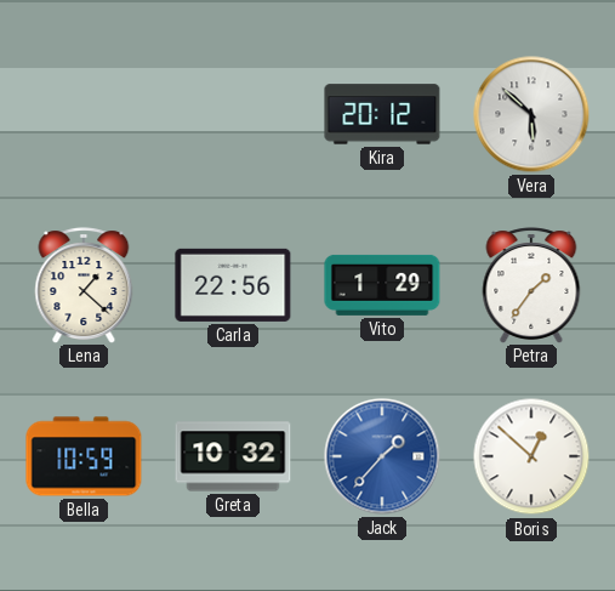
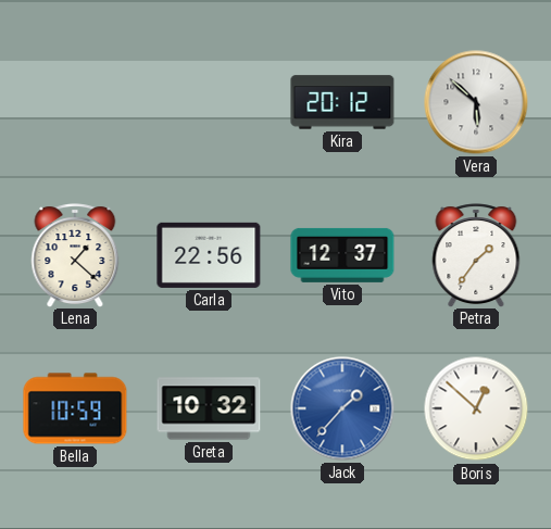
Vito: 1:29 -> 12:37
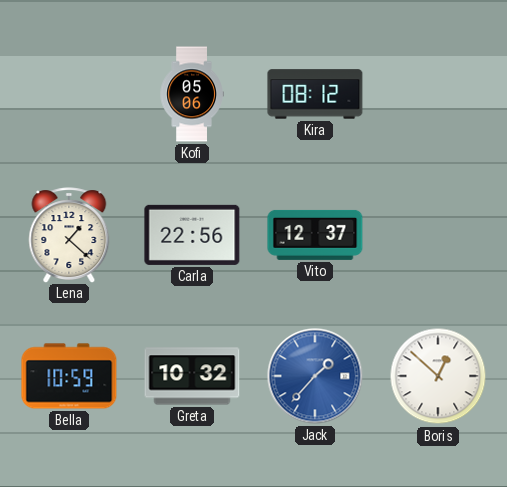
Kofi: none -> 05:06
Kira: 20:12 -> 08:12
Vera: 5:52 -> none
Petra: 1:36 -> none
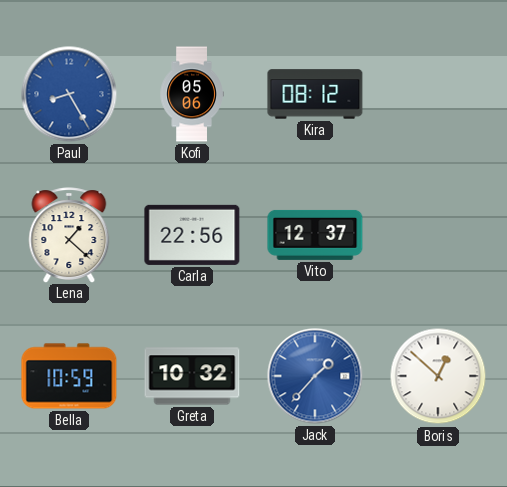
Paul: none -> 8:25
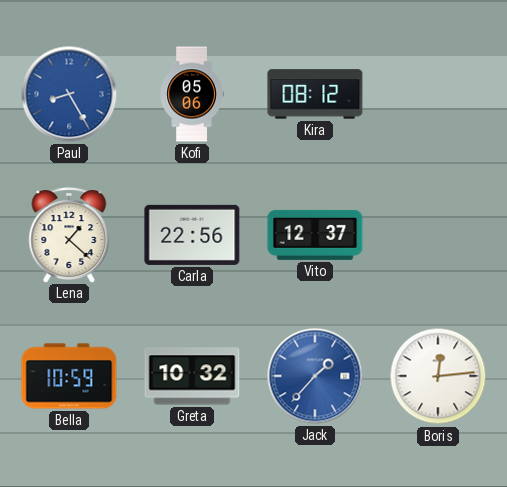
Boris: 12:52 -> 12:14
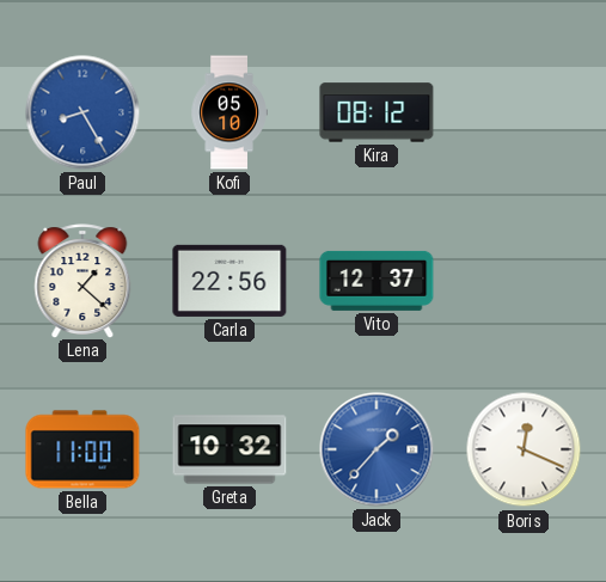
Kofi: 05:06 -> 05:10
Bella: 10:59 -> 11:00
Boris: 12:14 -> 12:19
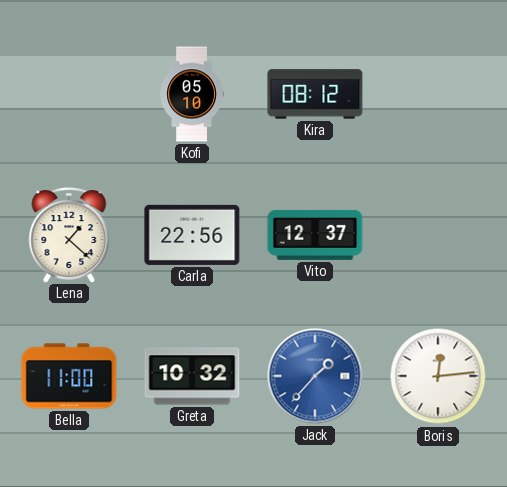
Paul: 8:25 -> none
Boris: 12:19 -> 12:14
